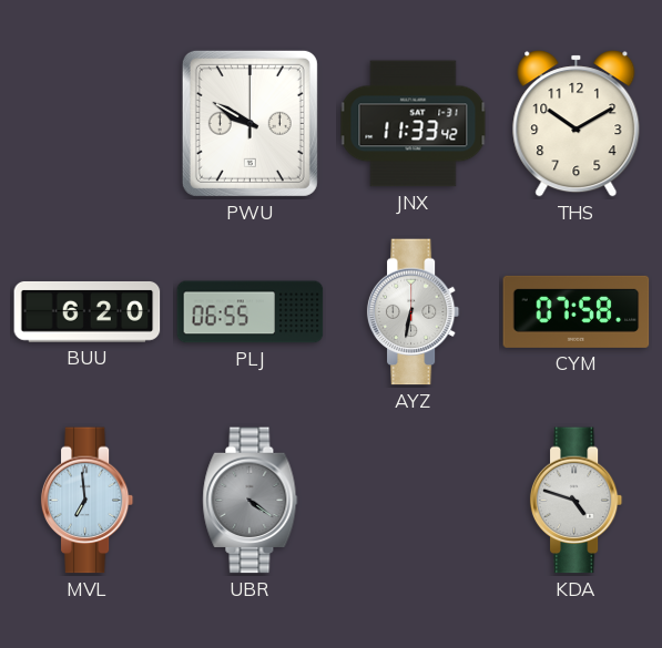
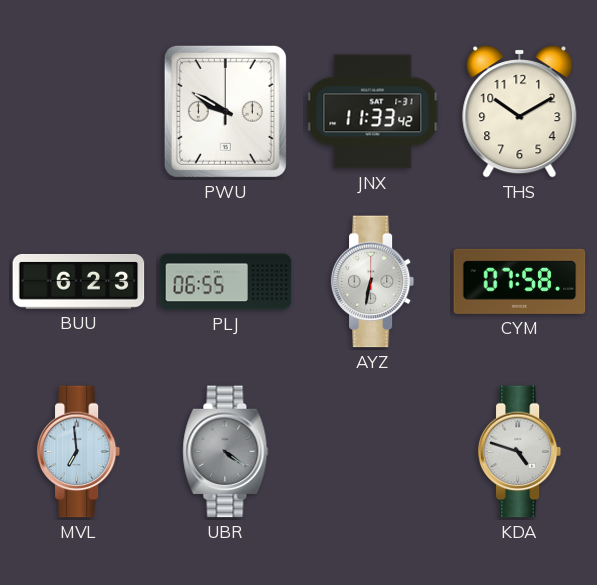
BUU: 6:20 -> 6:23
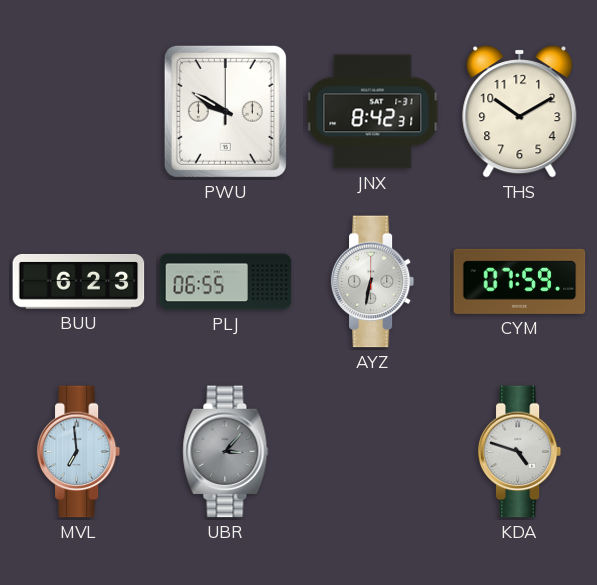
JNX: 11:33 -> 8:42
CYM: 07:58 -> 07:59
UBR: 4:21 -> 3:07
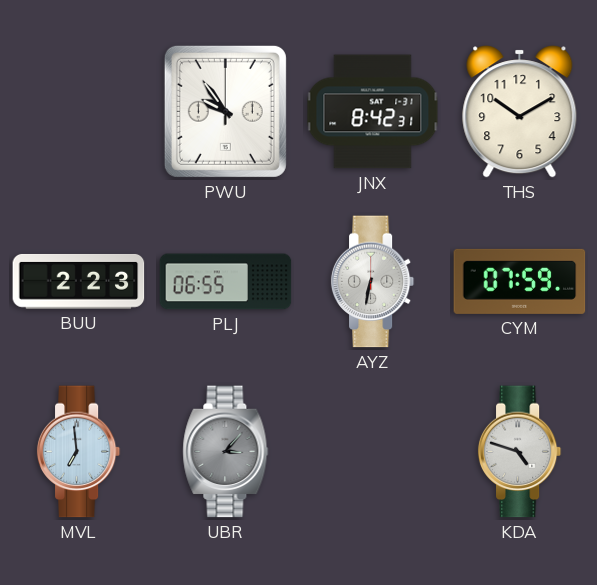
PWU: 9:50 -> 9:54
BUU: 6:23 -> 2:23
